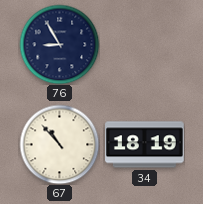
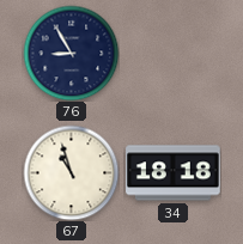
67: 10:53 -> 10:57
34: 18:19 -> 18:18
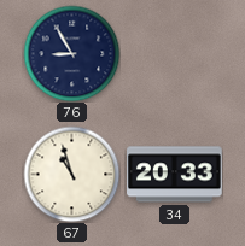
34: 18:18 -> 20:33
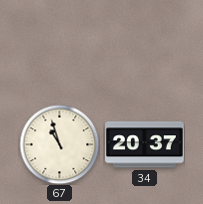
76: 8:55 -> none
34: 20:33 -> 20:37
